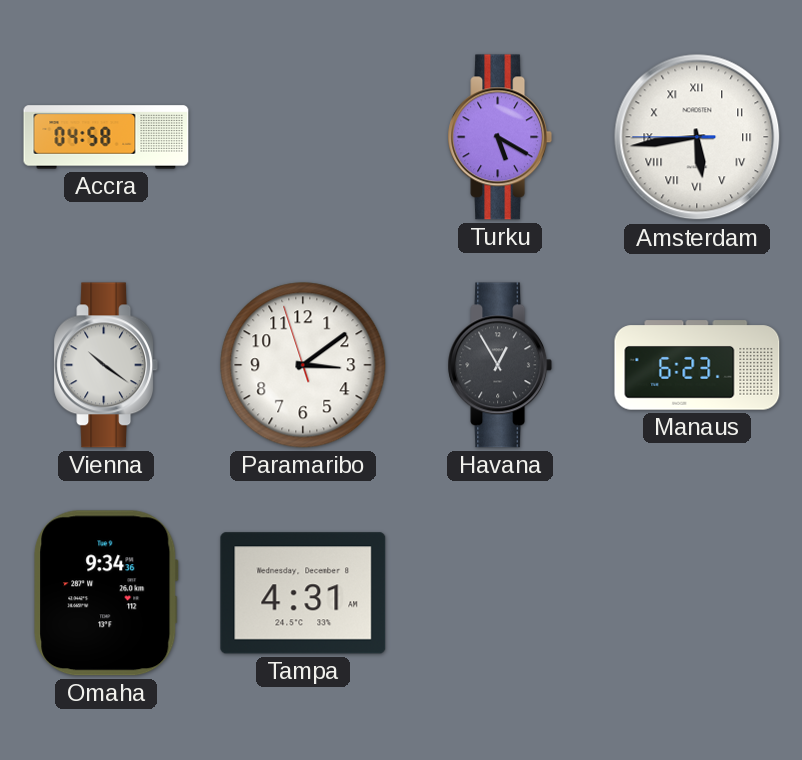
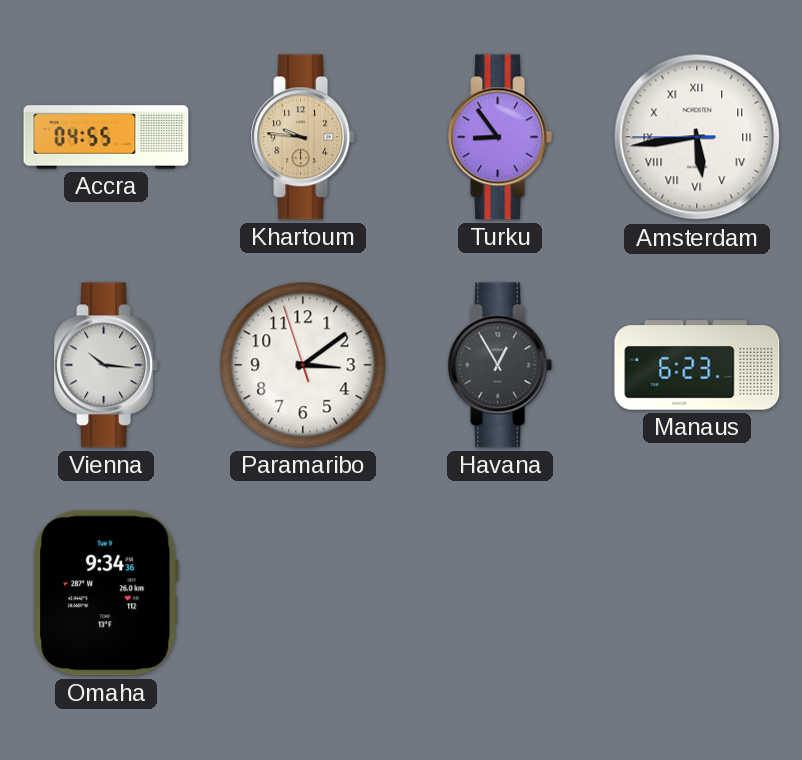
Accra: 04:58 -> 04:55
Khartoum: none -> 9:46
Turku: 5:20 -> 8:54
Vienna: 10:21 -> 10:16
Tampa: 4:31 -> none
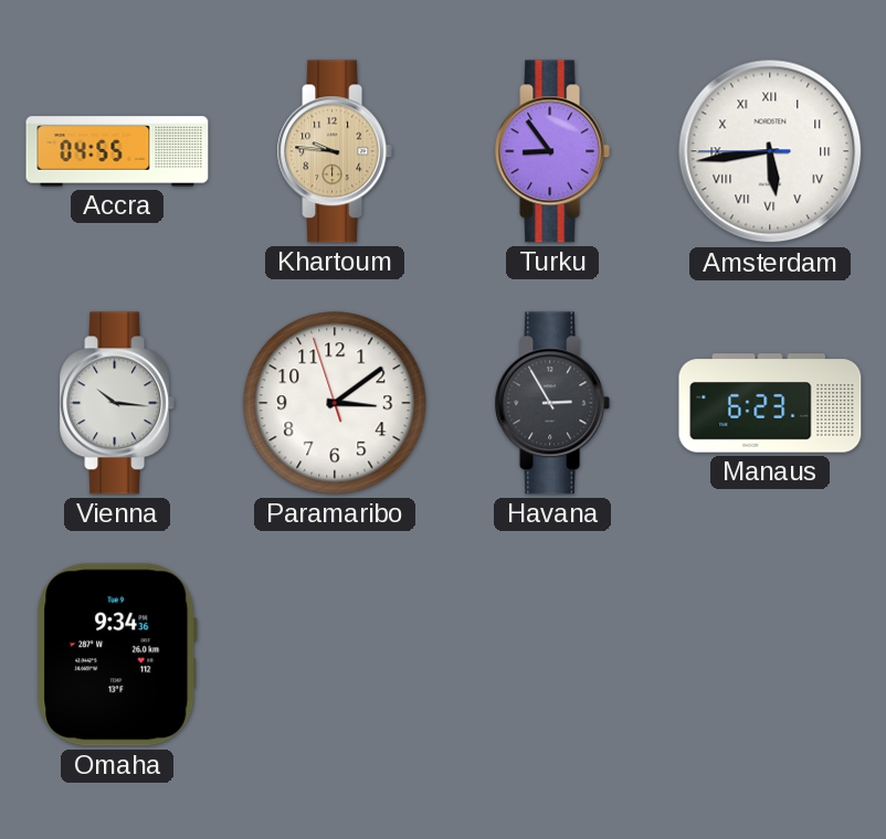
Havana: 12:55 -> 2:55
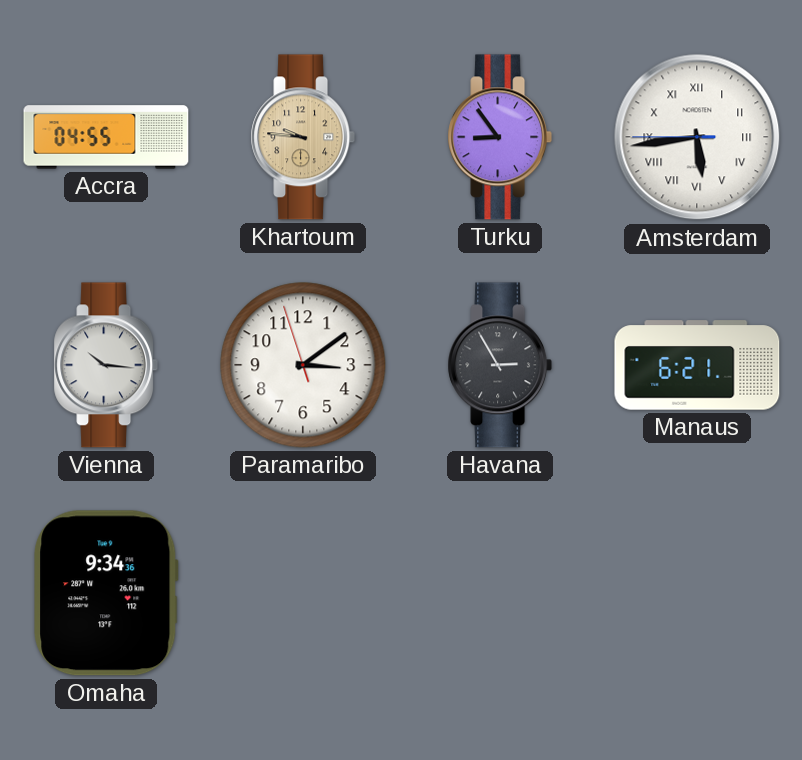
Manaus: 6:23 -> 6:21
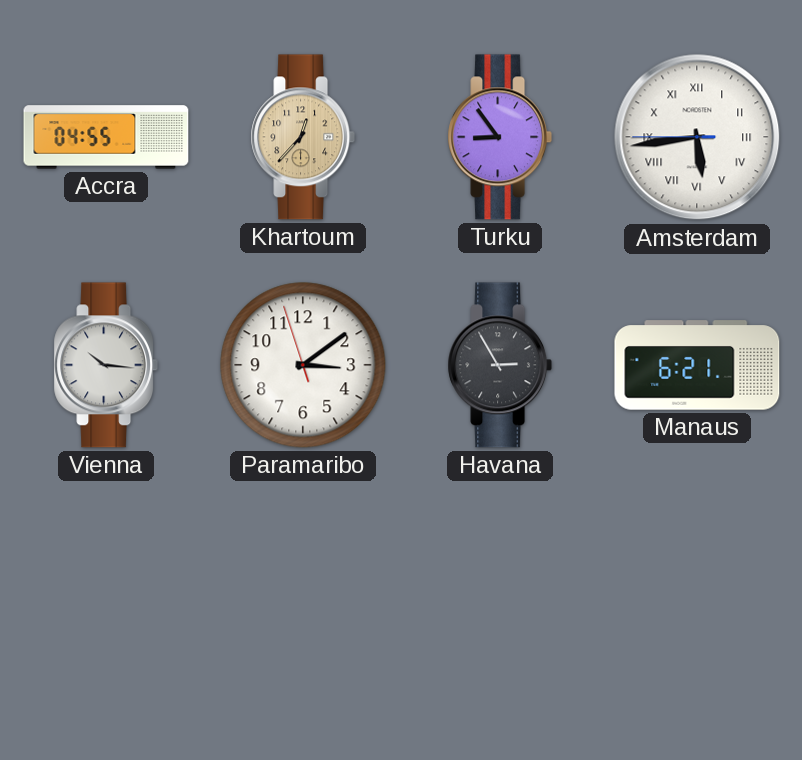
Khartoum: 9:46 -> 12:37
Omaha: 9:34 -> none
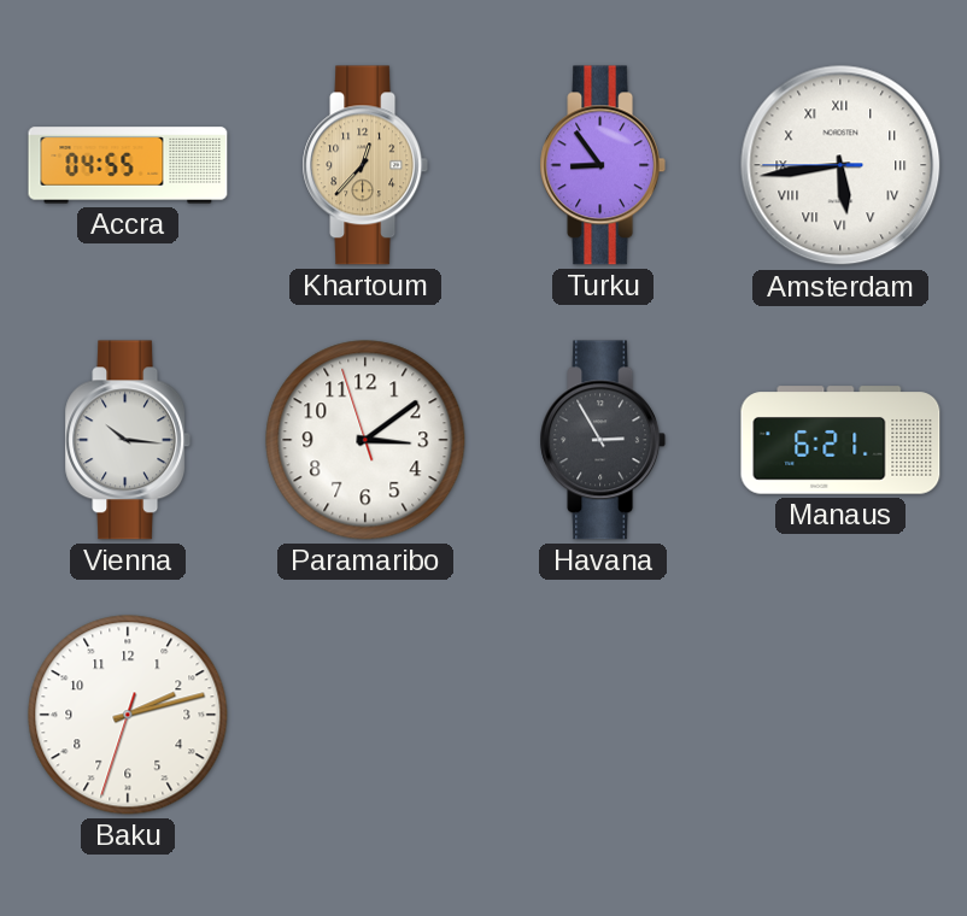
Baku: none -> 2:12
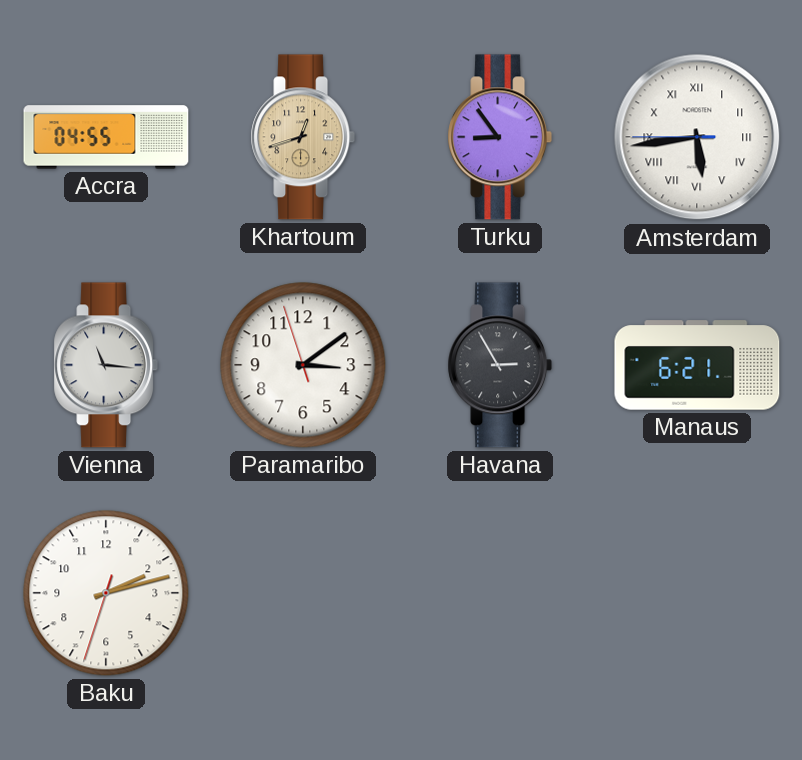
Khartoum: 12:37 -> 12:42
Vienna: 10:16 -> 11:16
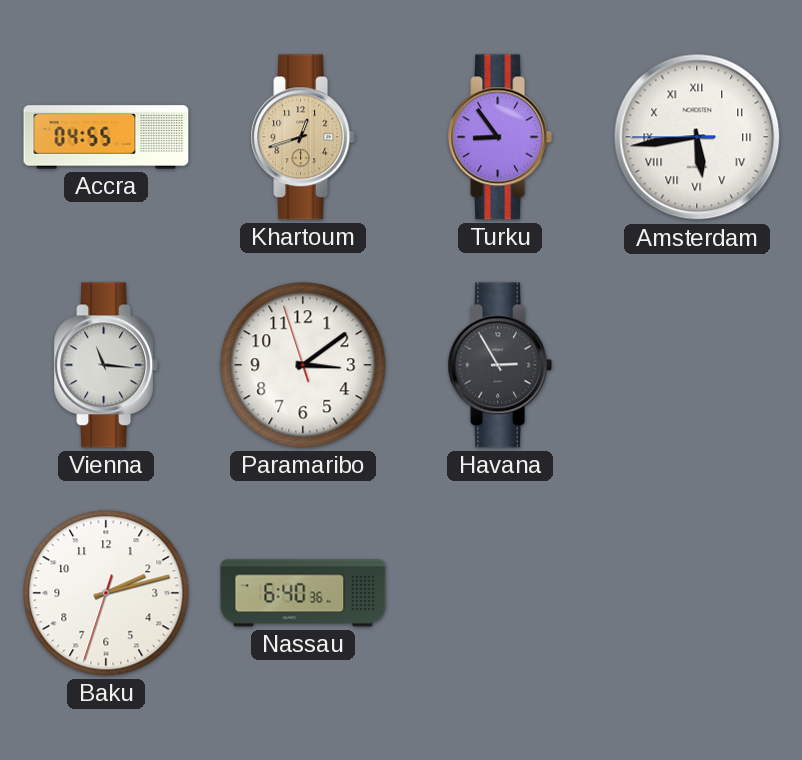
Manaus: 6:21 -> none
Nassau: none -> 6:40
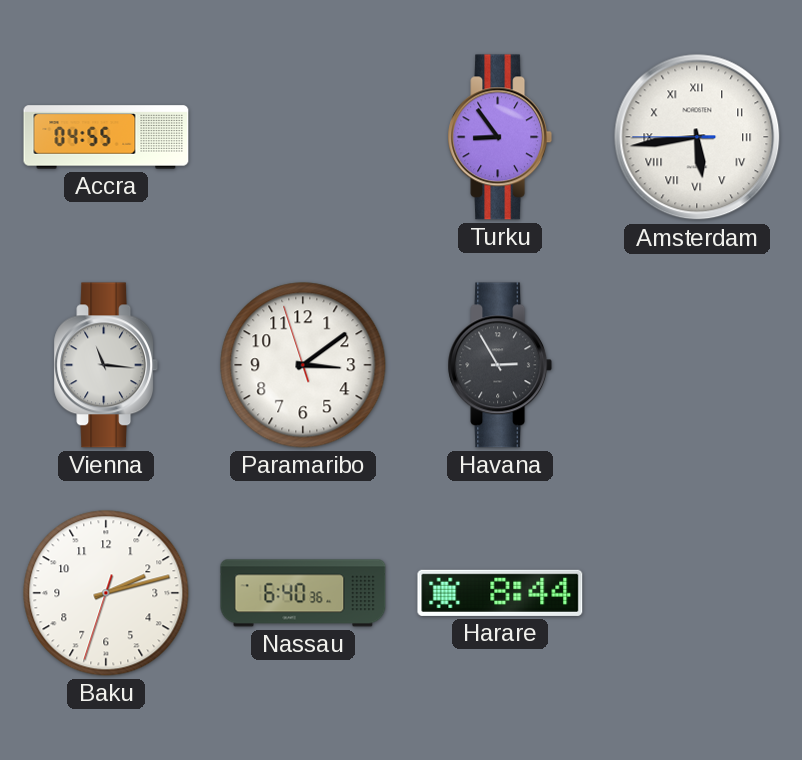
Khartoum: 12:42 -> none
Harare: none -> 8:44
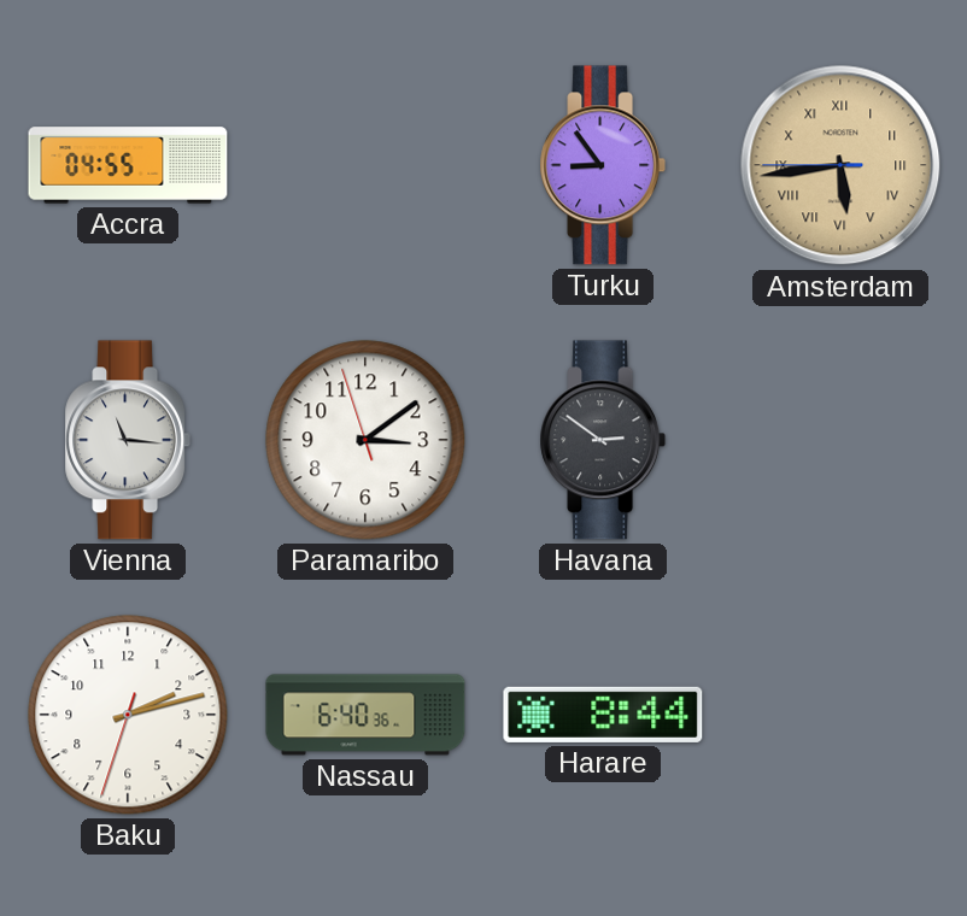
Amsterdam dial: white -> champagne
Havana: 2:55 -> 2:51
